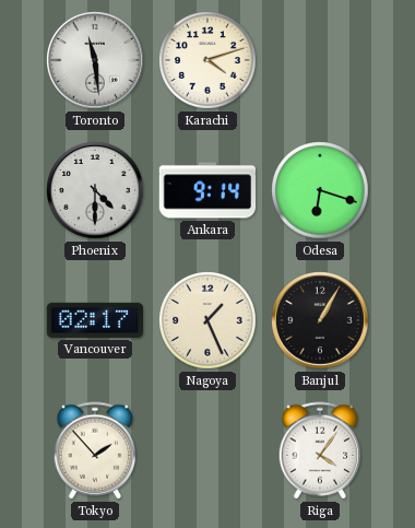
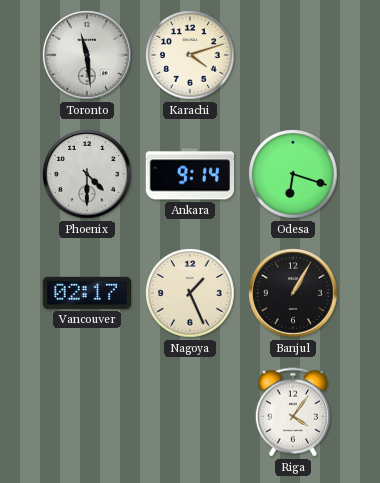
Tokyo: 1:53 -> none
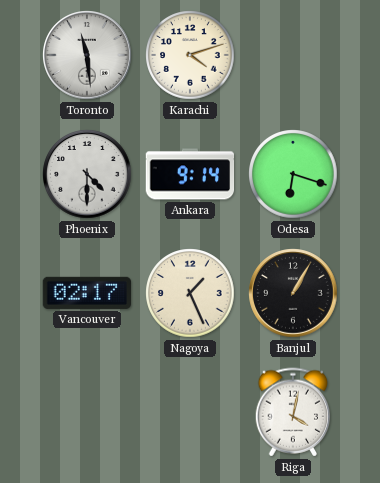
Riga: 4:06 -> 4:02
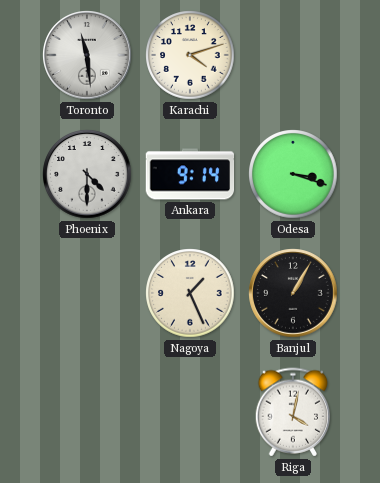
Odesa: 6:18 -> 3:18
Vancouver: 02:17 -> none
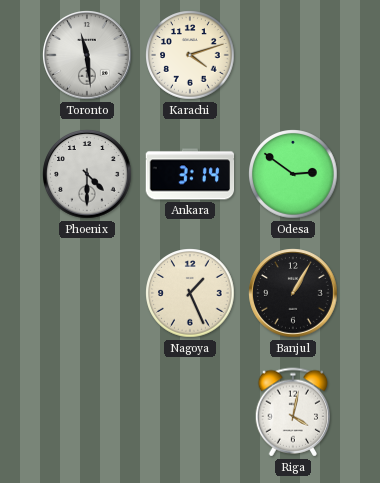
Ankara: 9:14 -> 3:14
Odesa: 3:18 -> 2:51
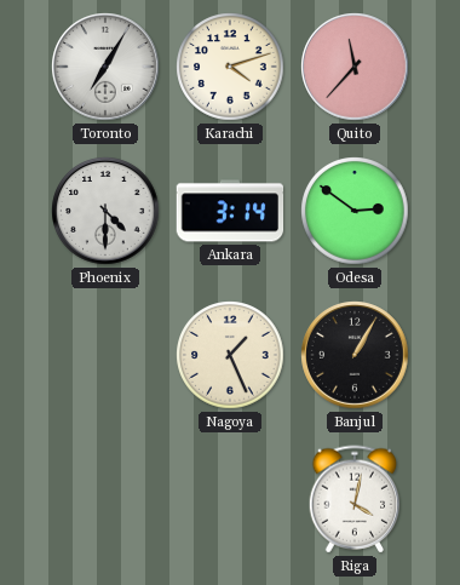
Toronto: 11:29 -> 7:05
Quito: none -> 11:37
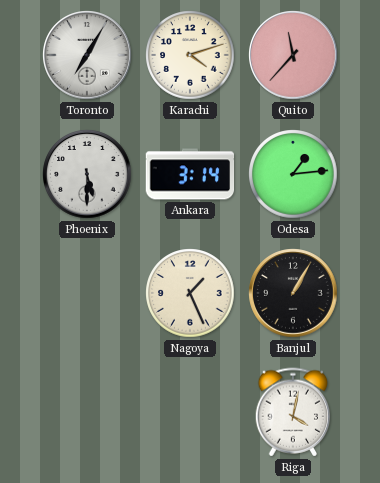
Phoenix: 4:30 -> 5:30
Odesa: 2:51 -> 1:14
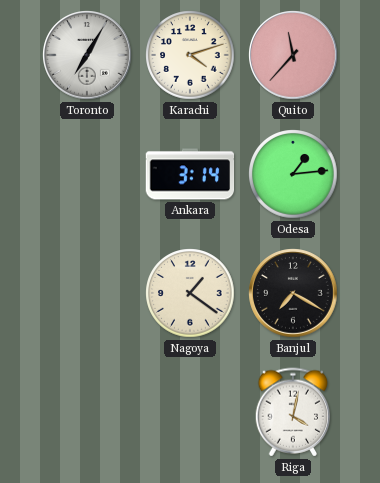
Phoenix: 5:30 -> none
Nagoya: 1:26 -> 1:21
Banjul: 1:05 -> 7:20
